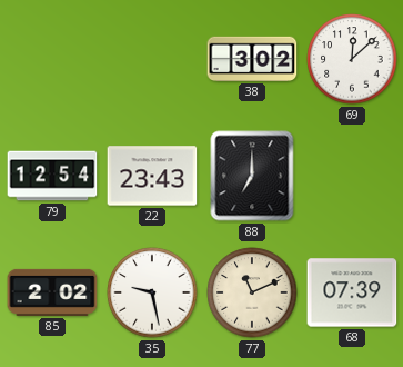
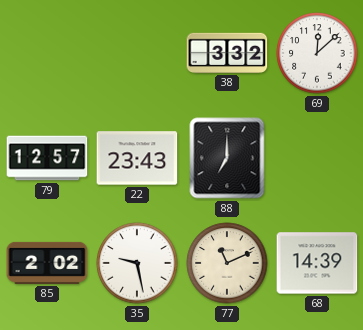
38: 3:02 -> 3:32
79: 12:54 -> 12:57
68: 07:39 -> 14:39
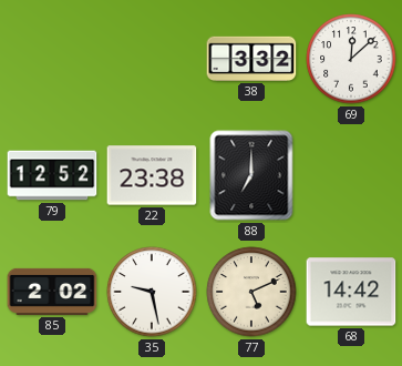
79: 12:57 -> 12:52
22: 23:43 -> 23:38
77: 11:11 -> 5:11
68: 14:39 -> 14:42
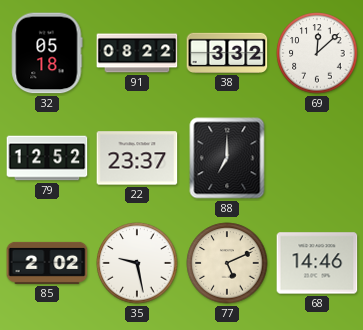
32: none -> 05:18
91: none -> 08:22
22: 23:38 -> 23:37
68: 14:42 -> 14:46
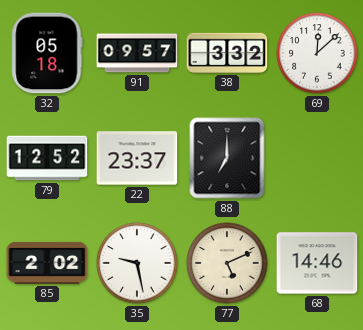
91: 08:22 -> 09:57
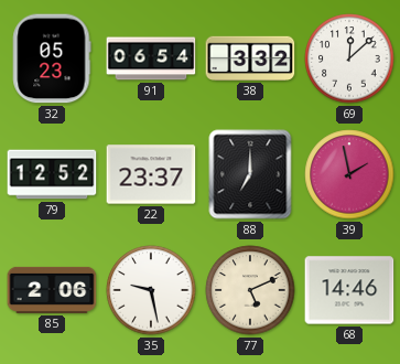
32: 05:18 -> 05:23
91: 09:57 -> 06:54
39: none -> 1:58
85: 2:02 -> 2:06
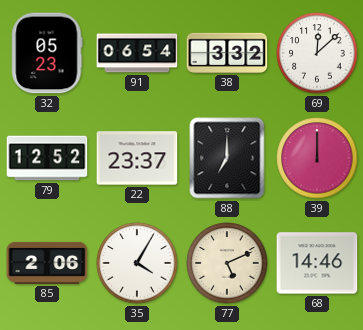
39: 1:58 -> 12:00
35: 9:28 -> 4:05
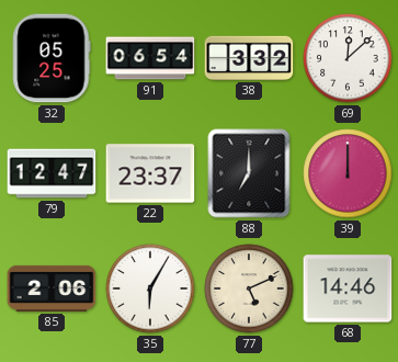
32: 05:23 -> 05:25
79: 12:52 -> 12:47
35: 4:05 -> 6:05
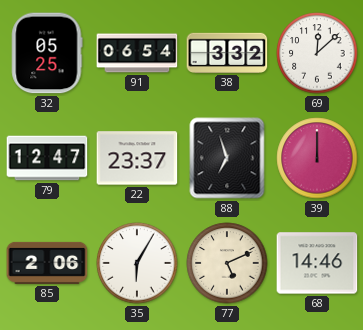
88: 7:00 -> 6:57
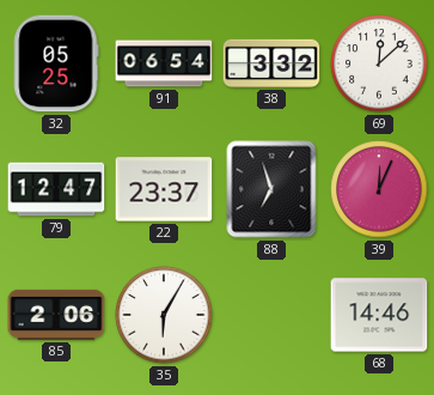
39: 12:00 -> 12:04
77: 5:11 -> none
